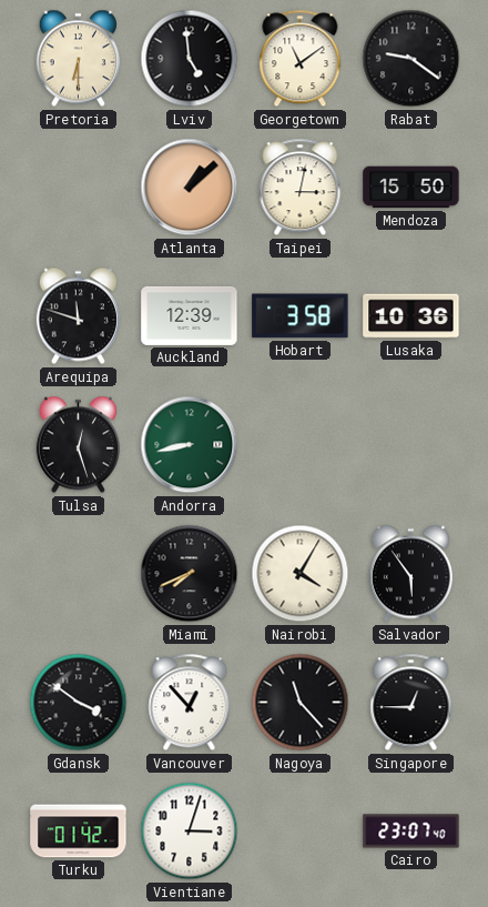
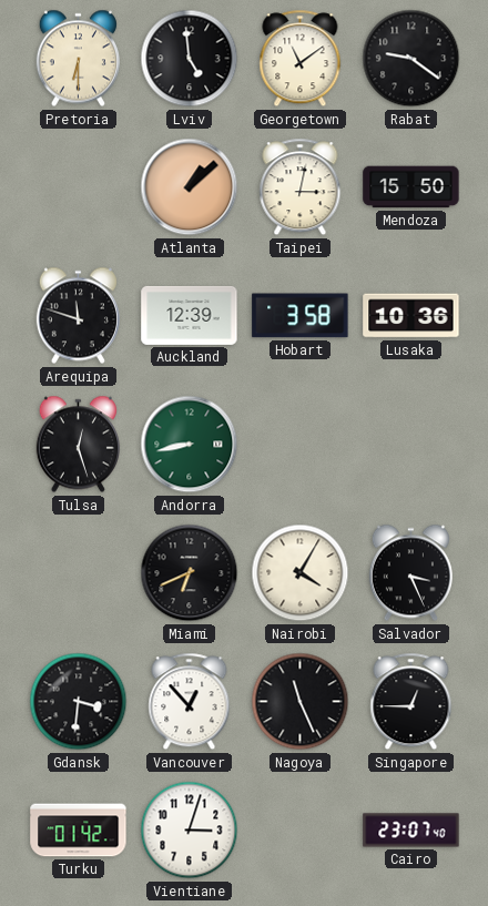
Miami: 7:41 -> 6:41
Salvador: 5:54 -> 3:26
Gdansk: 3:51 -> 3:31
Nagoya: 11:23 -> 11:26
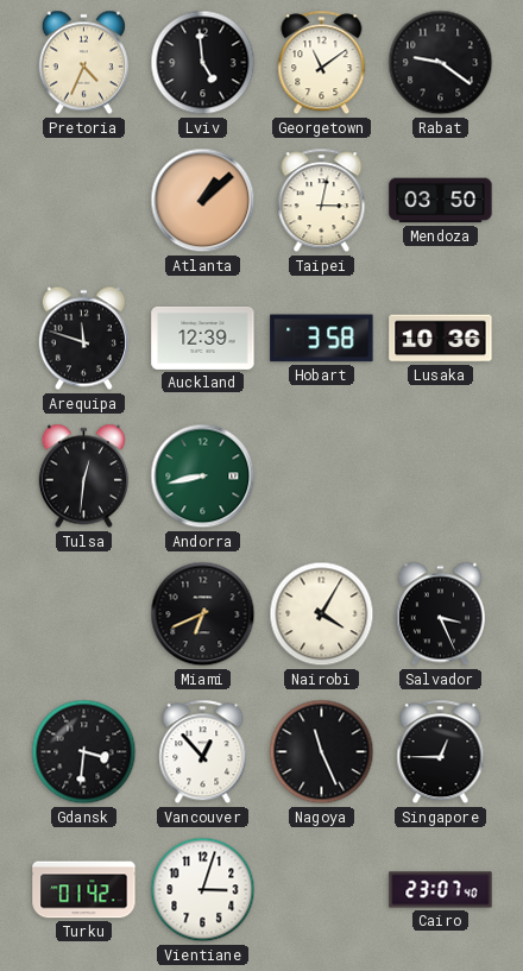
Pretoria: 6:30 -> 4:34
Mendoza: 15:50 -> 03:50
Tulsa: 12:27 -> 12:31
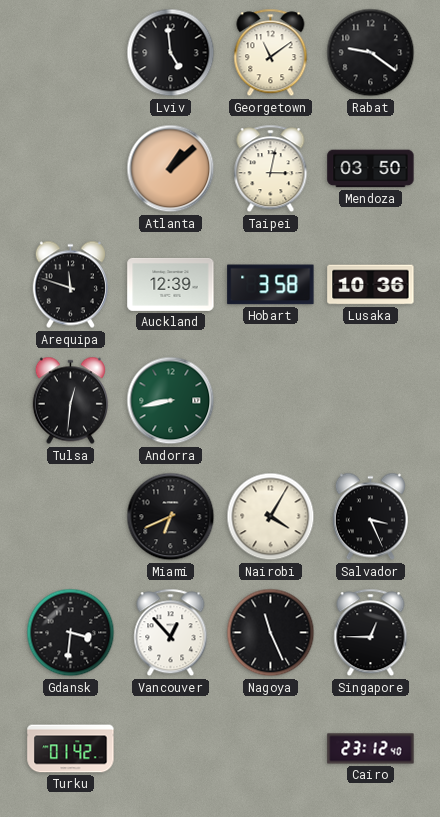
Pretoria: 4:34 -> none
Vientiane: 3:03 -> none
Cairo: 23:07 -> 23:12
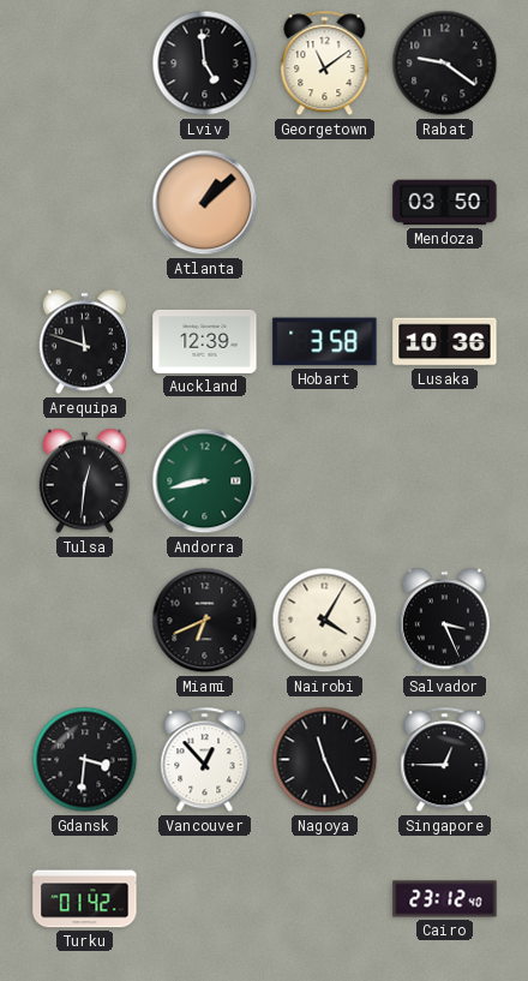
Taipei: 3:02 -> none
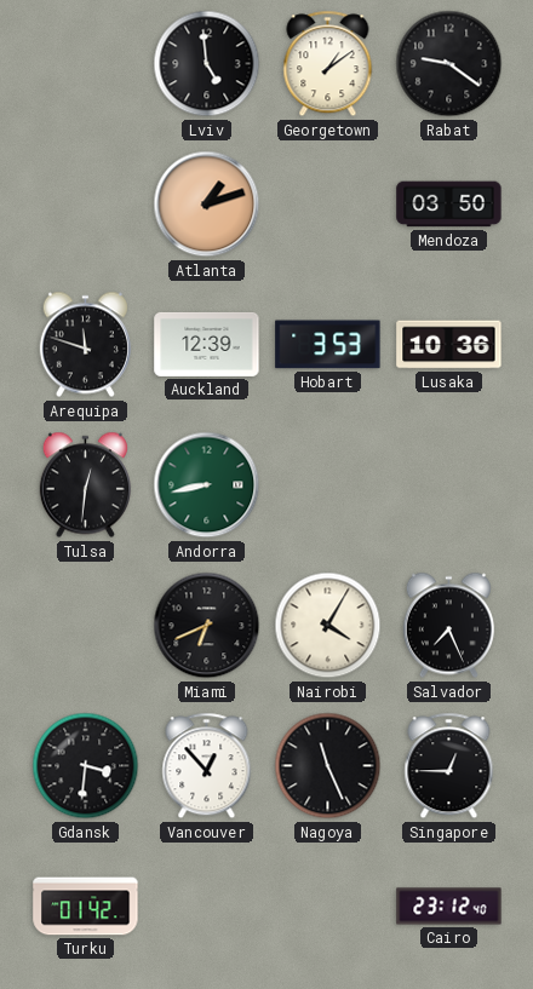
Georgetown: 11:09 -> 1:09
Atlanta: 1:08 -> 1:12
Hobart: 3:58 -> 3:53
Salvador: 3:26 -> 7:26
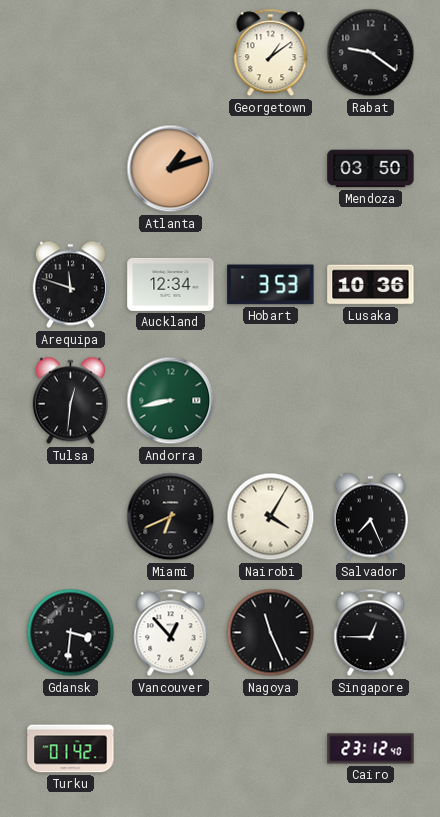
Lviv: 4:59 -> none
Auckland: 12:39 -> 12:34
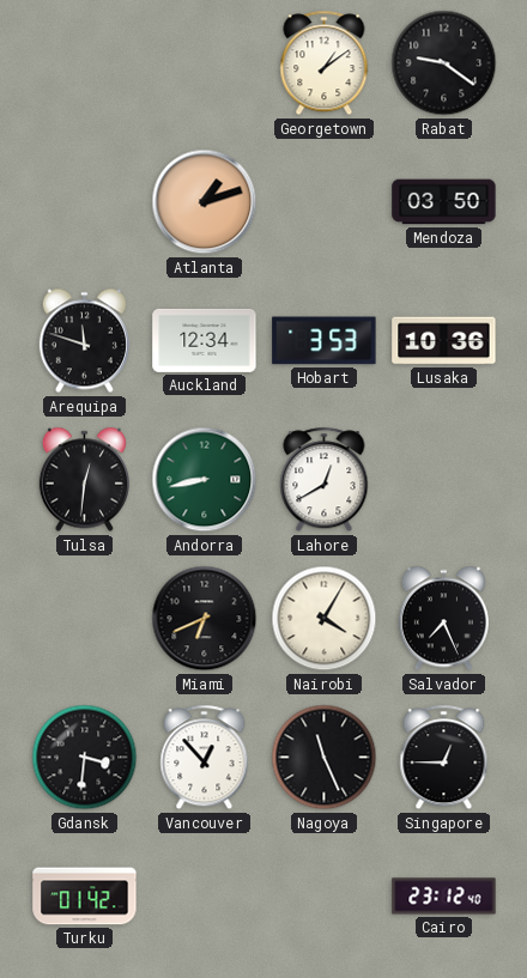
Lahore: none -> 12:40
